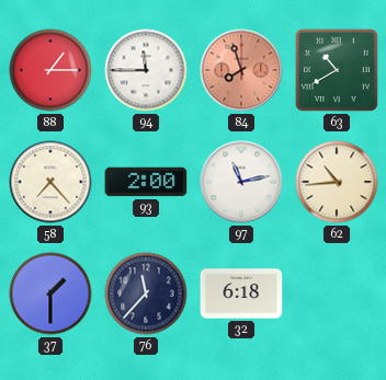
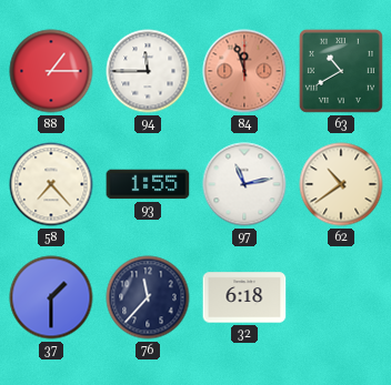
84: 7:57 -> 11:57
93: 2:00 -> 1:55
62: 10:44 -> 10:39
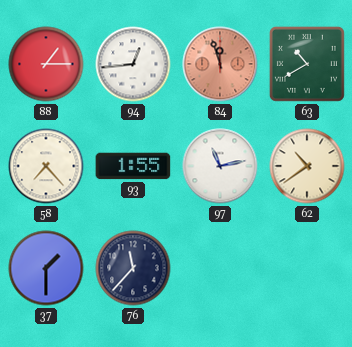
94: 11:45 -> 12:44
32: 6:18 -> none
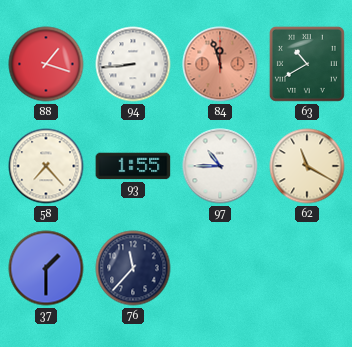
88: 1:15 -> 1:18
94: 12:44 -> 8:44
97: 11:13 -> 10:45
62: 10:39 -> 11:20
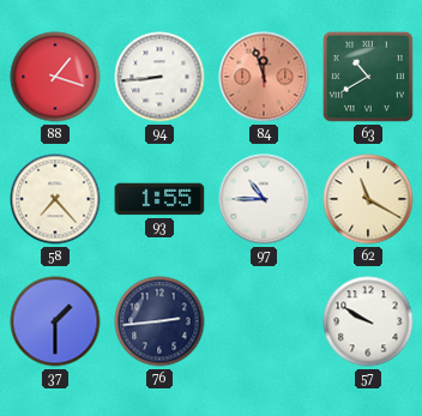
76: 11:37 -> 2:44
57: none -> 9:50
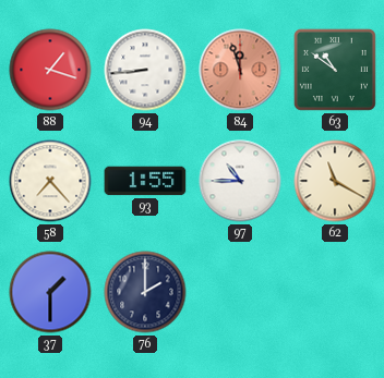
63: 10:40 -> 10:51
76: 2:44 -> 2:00
57: 9:50 -> none
